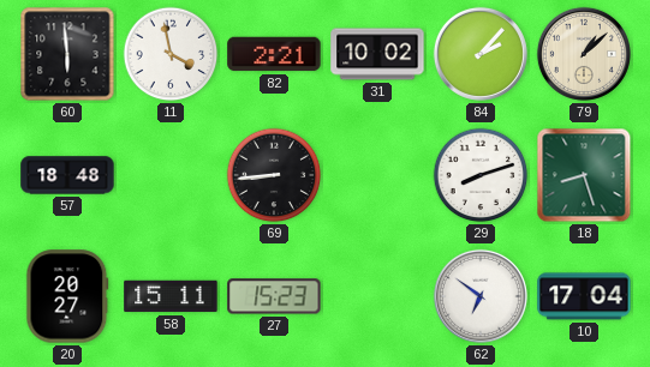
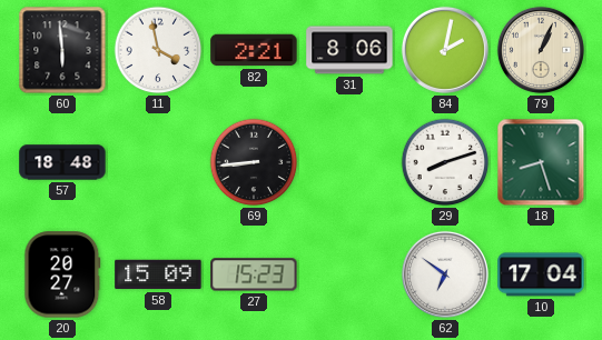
31: 10:02 -> 8:06
84: 2:07 -> 2:02
79: 1:08 -> 1:04
58: 15:11 -> 15:09
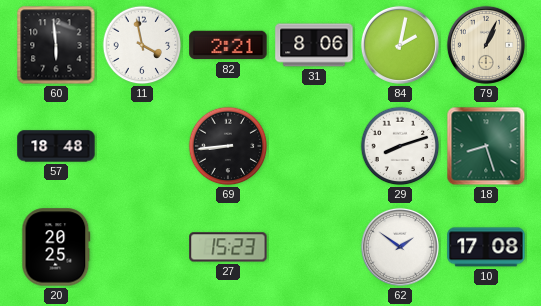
20: 20:27 -> 20:25
58: 15:09 -> none
62: 6:51 -> 1:51
10: 17:04 -> 17:08
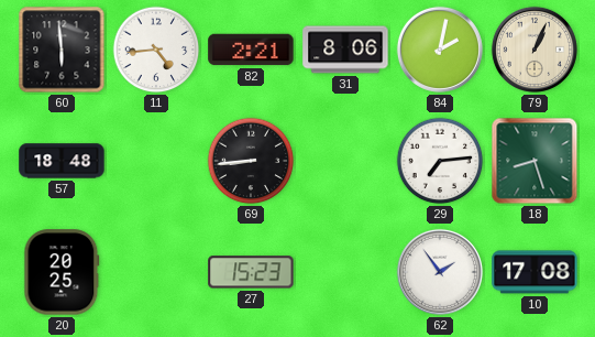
11: 3:58 -> 4:44
29: 8:12 -> 7:14
62: 1:51 -> 1:54
